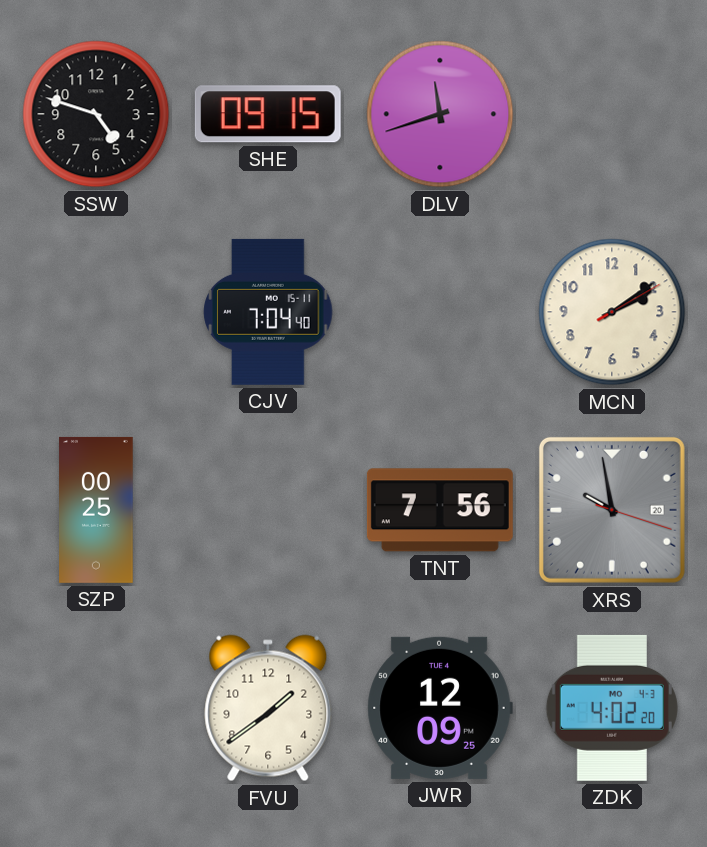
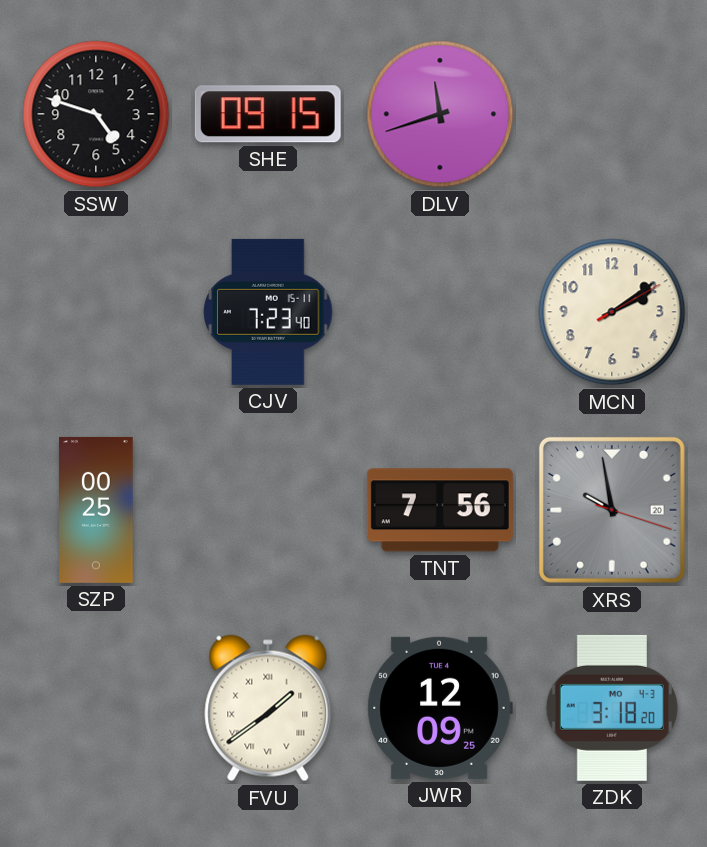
CJV: 7:04 -> 7:23
FVU numerals: Arabic -> Roman
ZDK: 4:02 -> 3:18
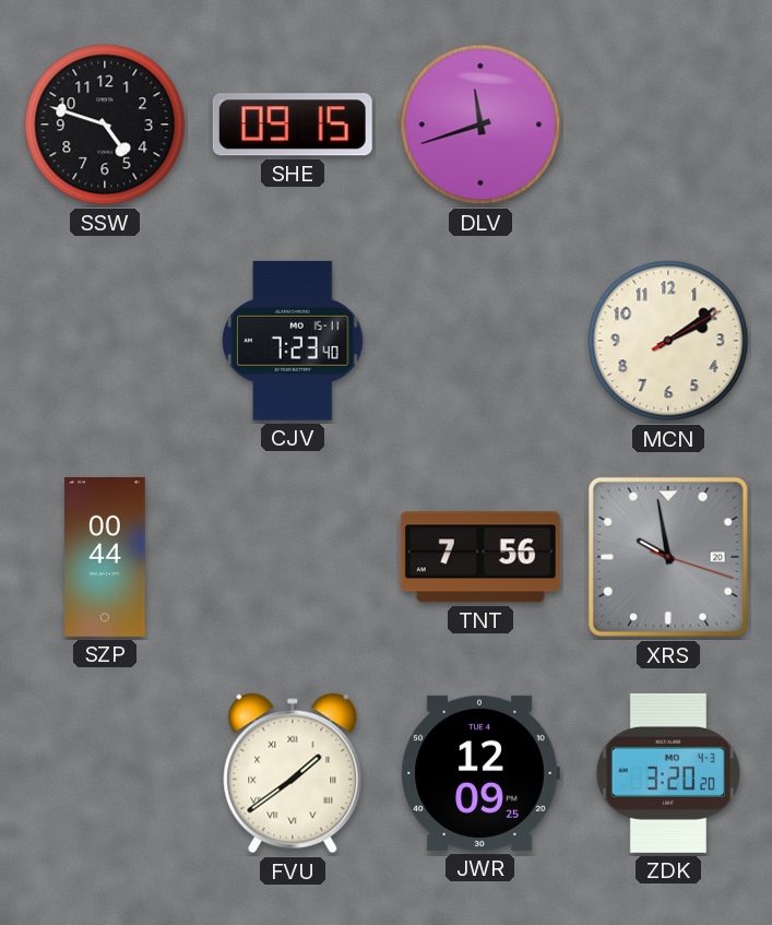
SZP: 00:25 -> 00:44
ZDK: 3:18 -> 3:20
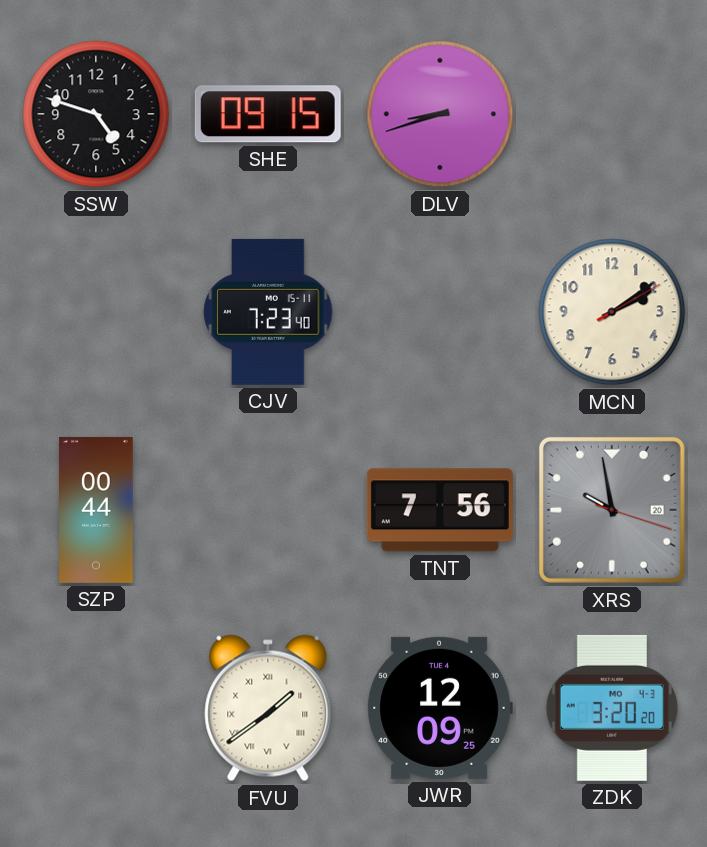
DLV: 11:42 -> 8:42
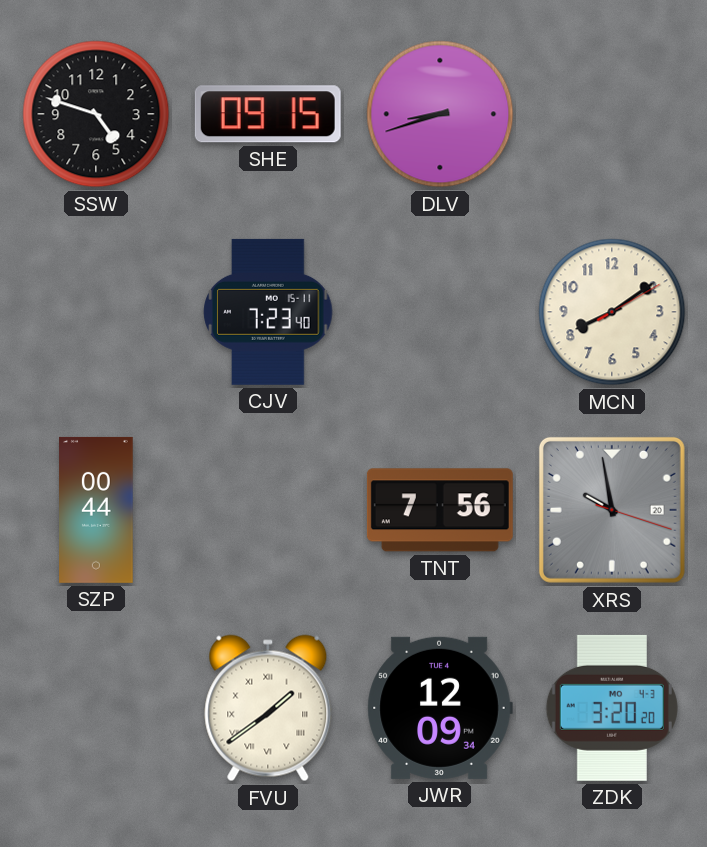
MCN: 2:09 -> 8:09
JWR: 12:09:25 -> 12:09:34
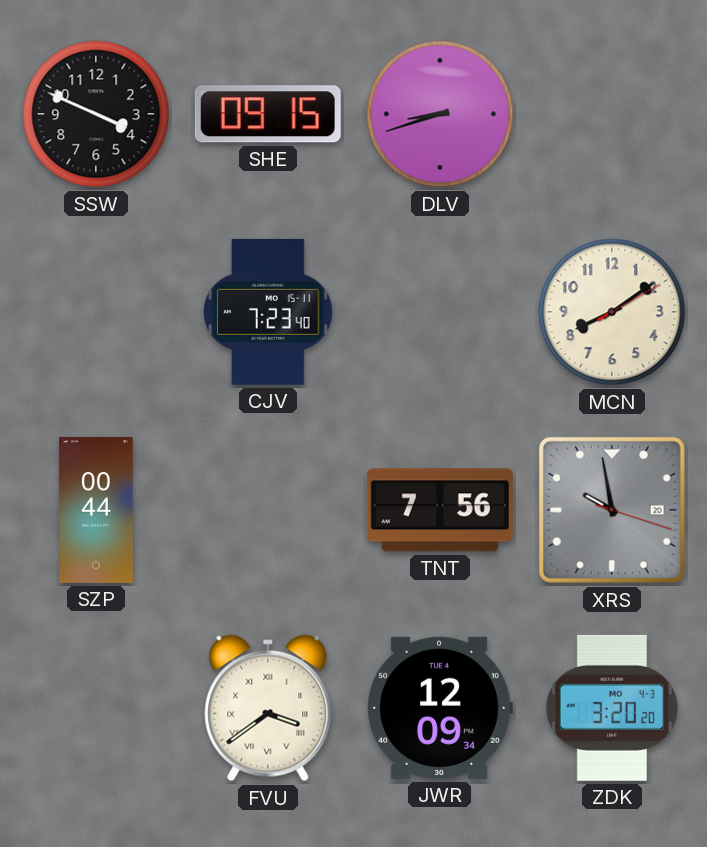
SSW: 4:48 -> 3:49
FVU: 1:39 -> 3:39
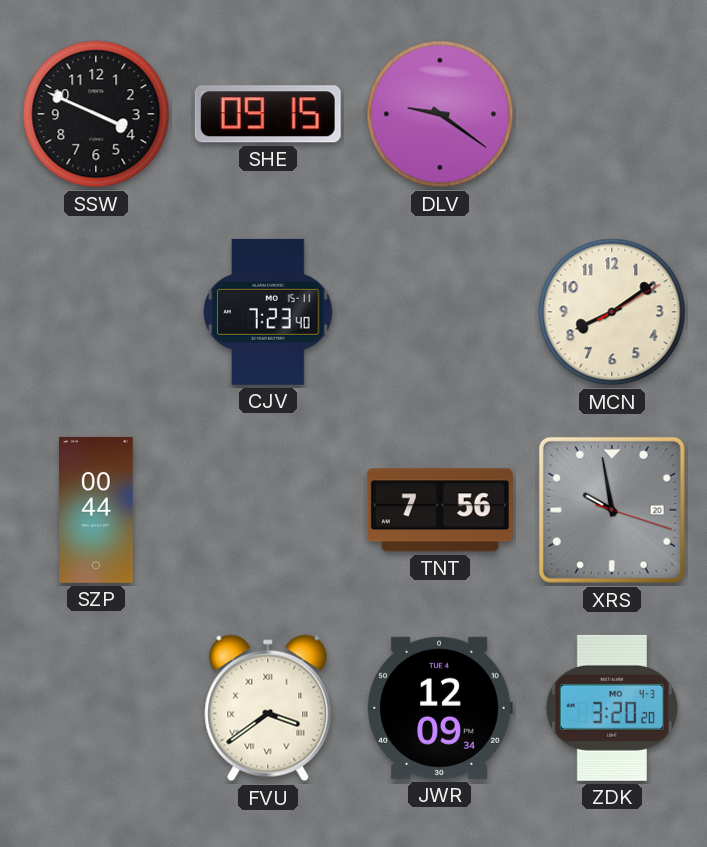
DLV: 8:42 -> 9:21
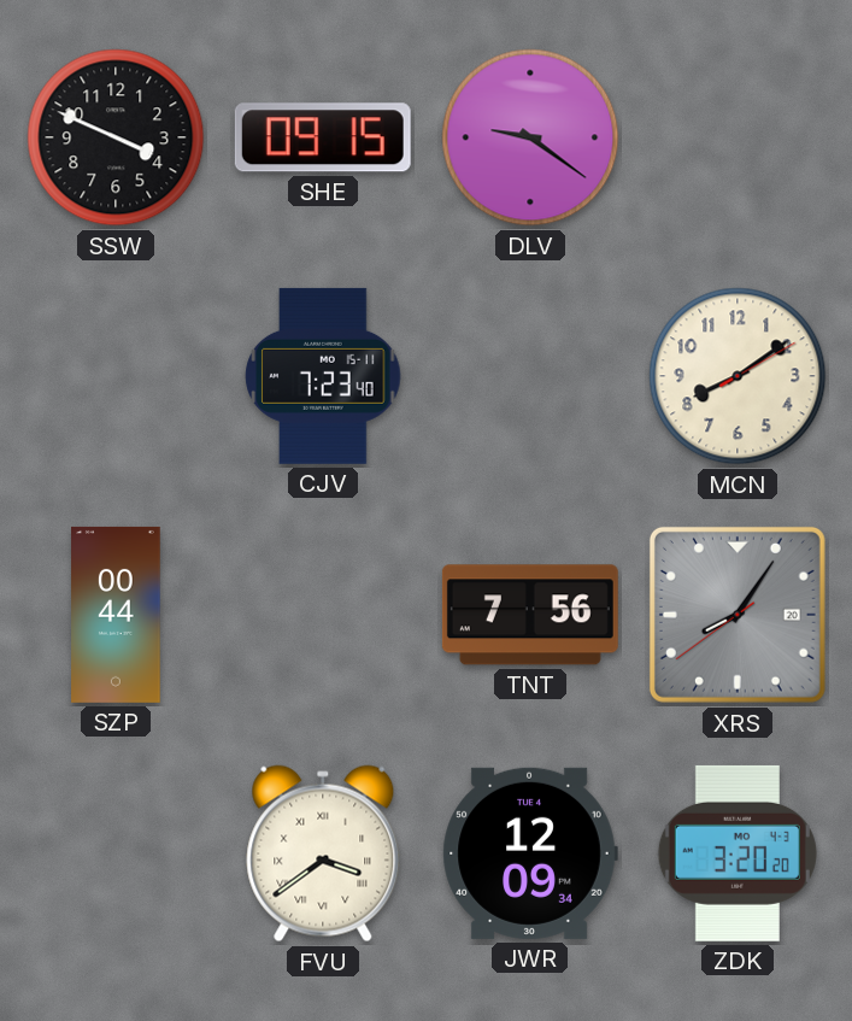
XRS: 9:58 -> 8:05
